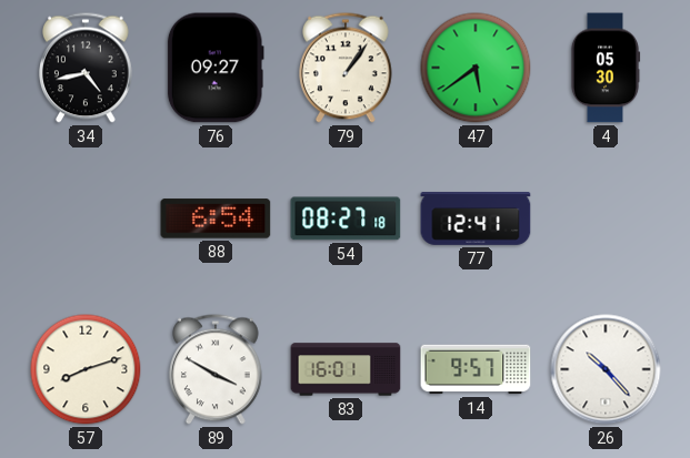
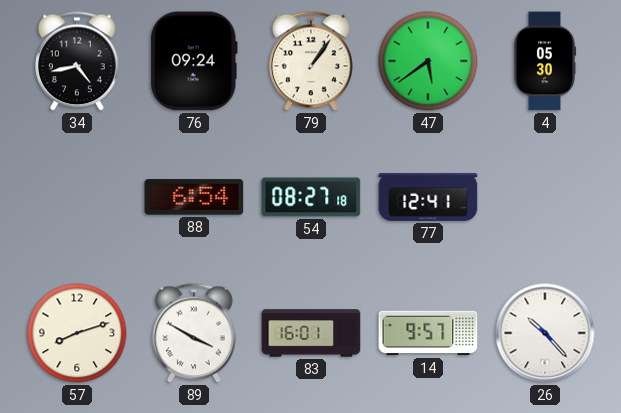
76: 09:27 -> 09:24
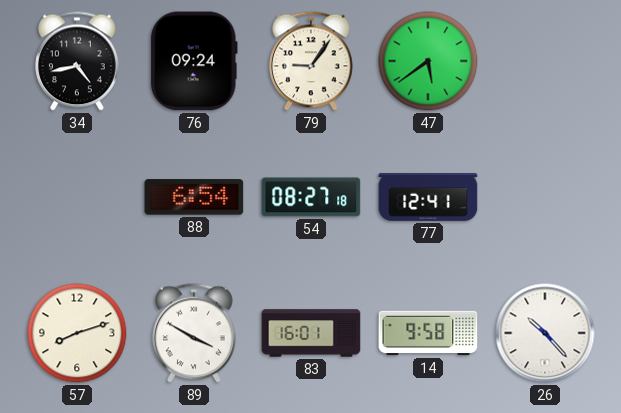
79: 1:06 -> 9:06
4: 05:30 -> none
14: 9:57 -> 9:58
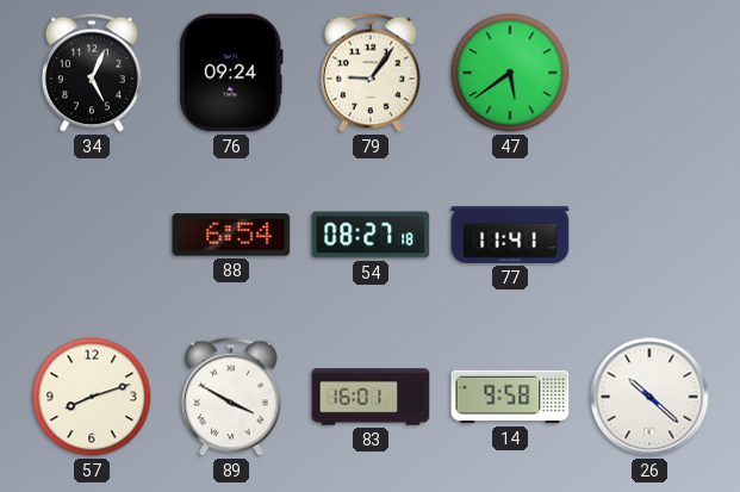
34: 4:43 -> 5:04
77: 12:41 -> 11:41
26: 10:23 -> 10:22
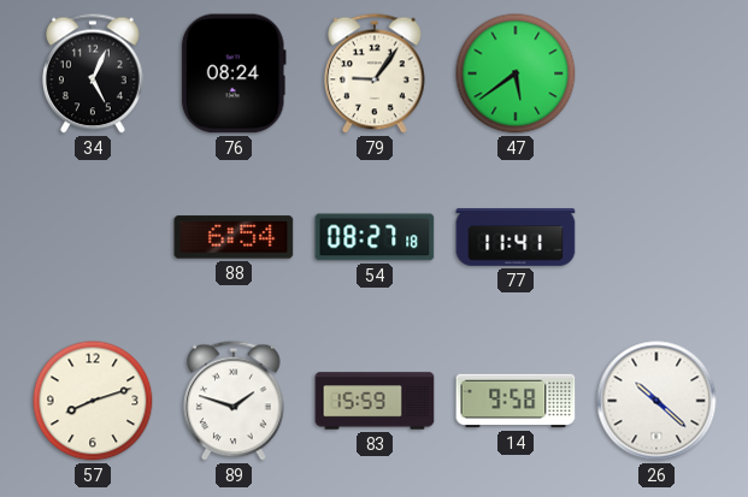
76: 09:24 -> 08:24
89: 3:50 -> 1:48
83: 16:01 -> 15:59
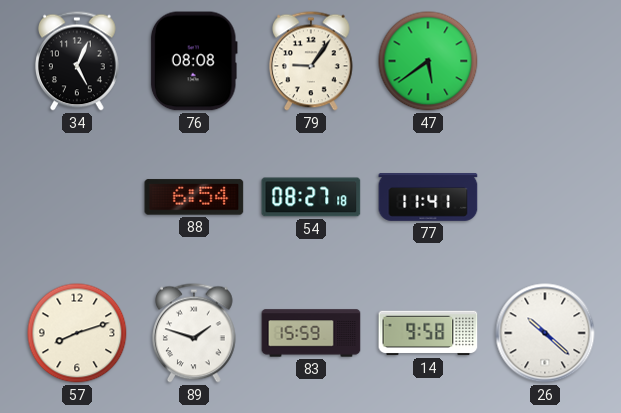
76: 08:24 -> 08:08
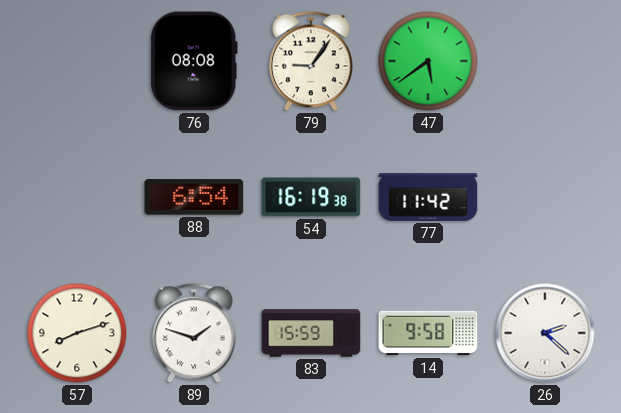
34: 5:04 -> none
54: 08:27 -> 16:19
77: 11:41 -> 11:42
26: 10:22 -> 2:22
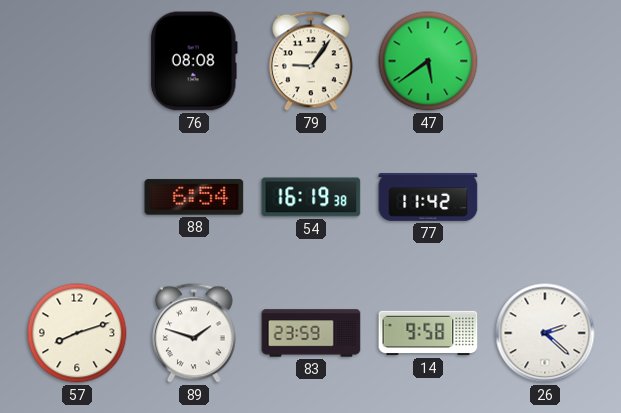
83: 15:59 -> 23:59
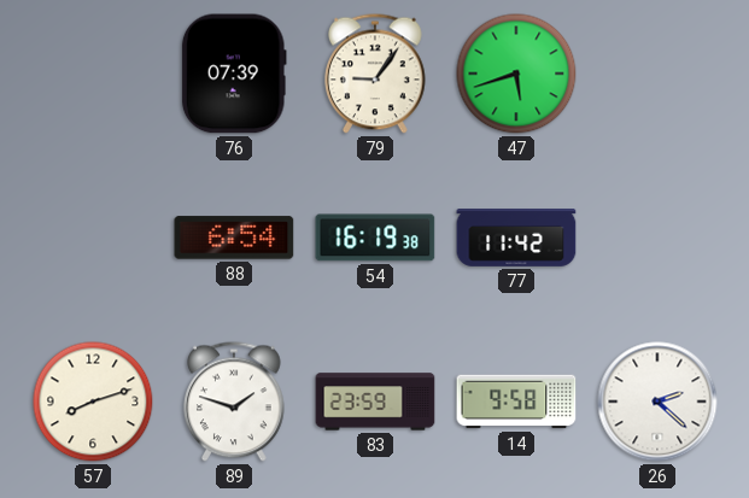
76: 08:08 -> 07:39
47: 5:39 -> 5:42
